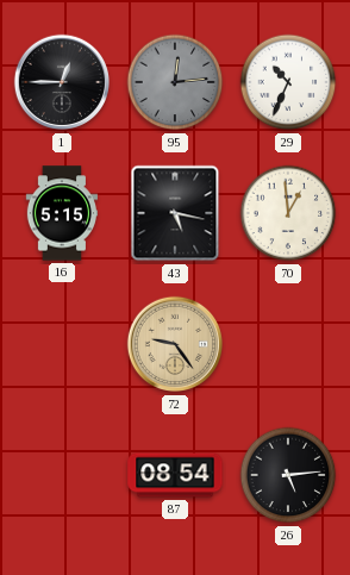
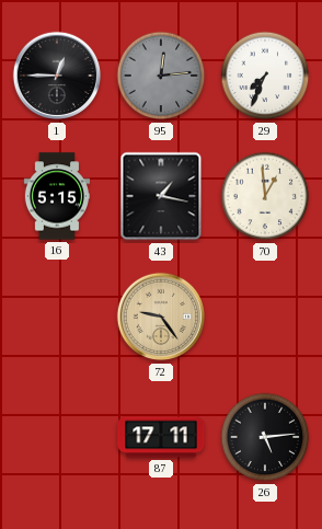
29: 10:34 -> 7:34
43: 5:17 -> 1:17
87: 08:54 -> 17:11
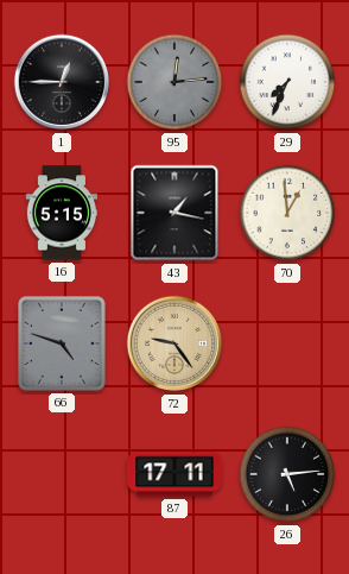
66: none -> 4:48
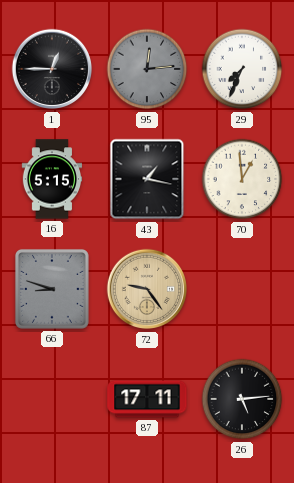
66: 4:48 -> 8:48
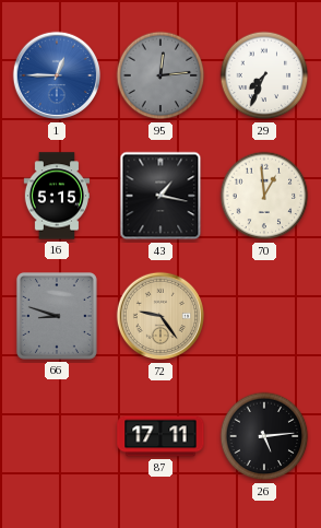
1 dial: black -> blue
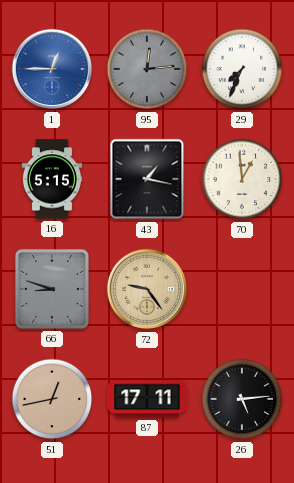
51: none -> 12:43
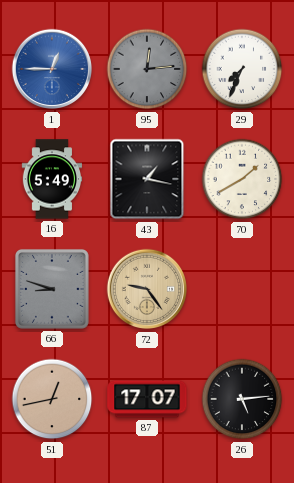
16: 5:15 -> 5:49
70: 12:59 -> 1:40
87: 17:11 -> 17:07
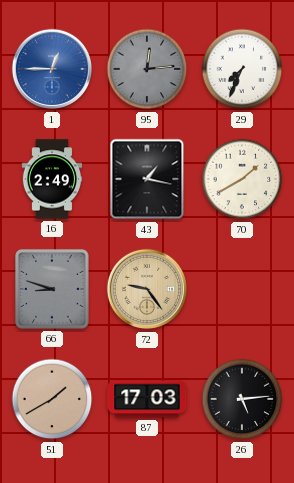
16: 5:49 -> 2:49
51: 12:43 -> 1:40
87: 17:07 -> 17:03
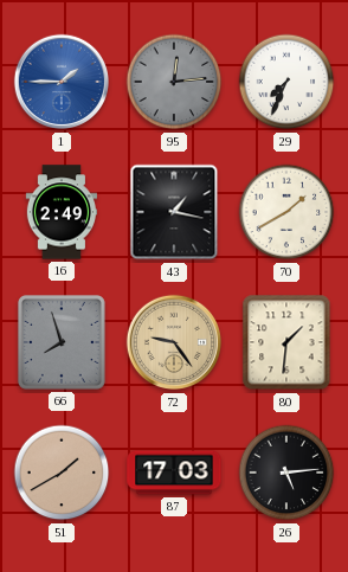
1: 12:45 -> 1:45
66: 8:48 -> 7:57
80: none -> 1:31
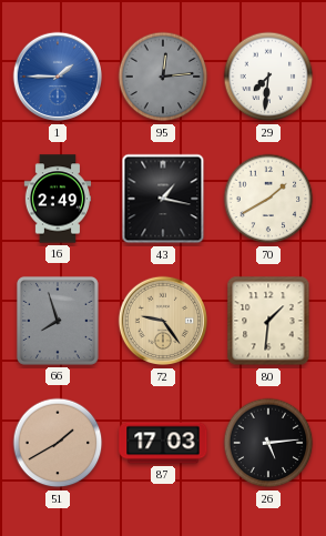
29: 7:34 -> 7:31
